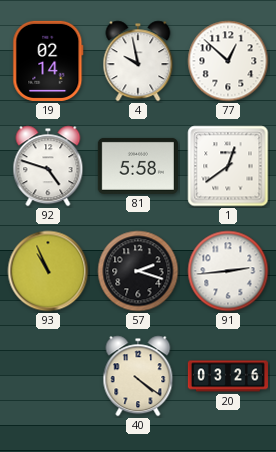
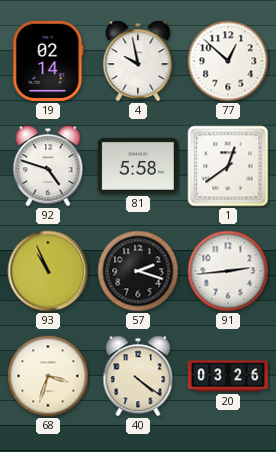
68: none -> 3:33
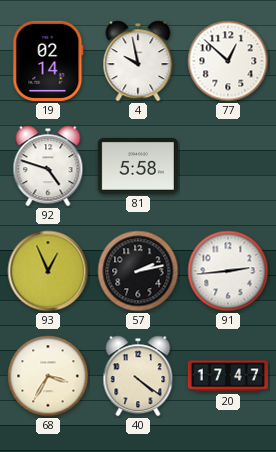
1: 12:39 -> none
93: 10:56 -> 12:56
57: 2:18 -> 2:13
68: 3:33 -> 3:35
20: 03:26 -> 17:47
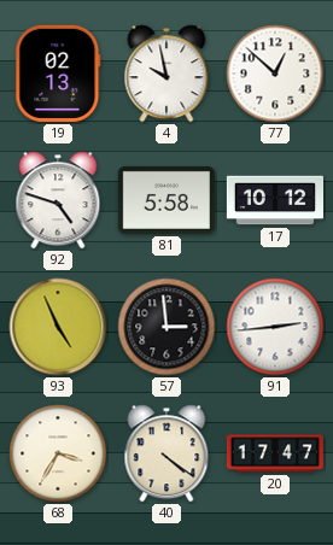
19: 02:14 -> 02:13
17: none -> 10:12
93: 12:56 -> 4:56
57: 2:13 -> 2:59
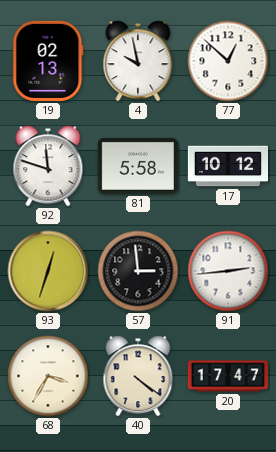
92: 4:48 -> 11:48
93: 4:56 -> 12:33
